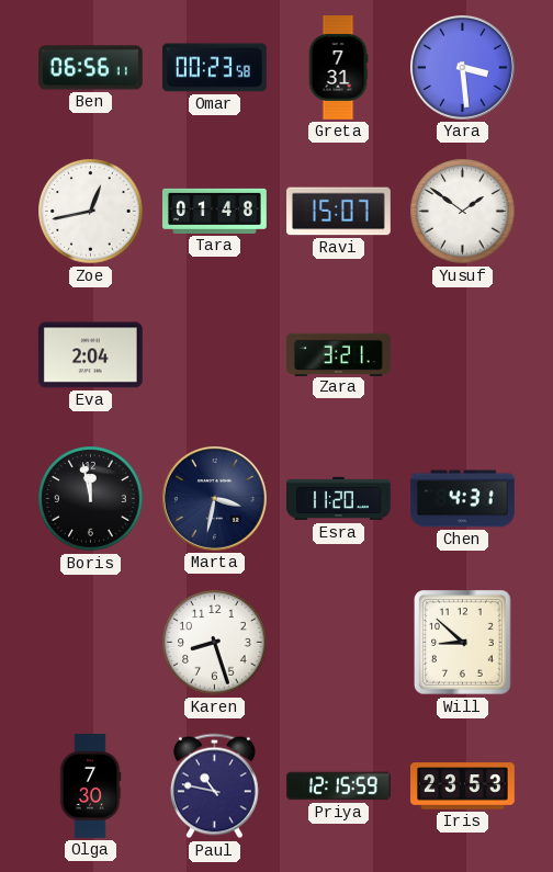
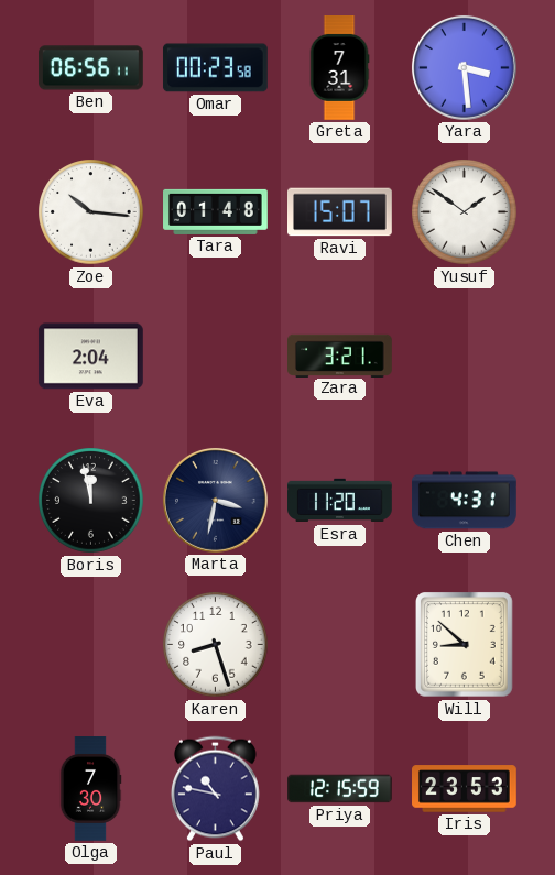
Zoe: 12:43 -> 10:16
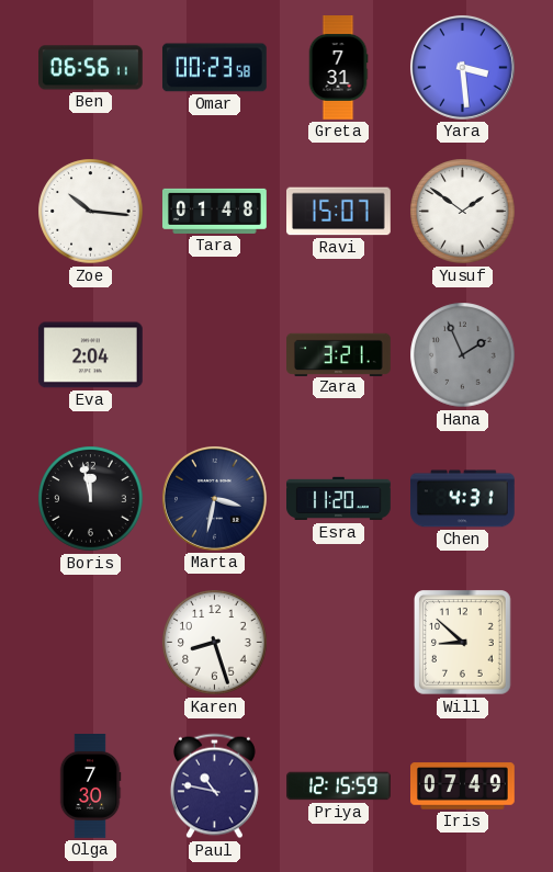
Hana: none -> 1:56
Iris: 23:53 -> 07:49
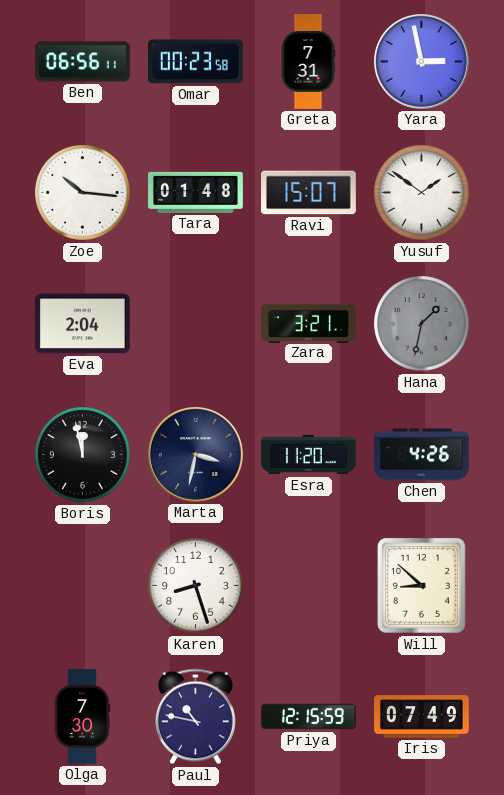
Yara: 3:29 -> 2:58
Hana: 1:56 -> 1:32
Chen: 4:31 -> 4:26
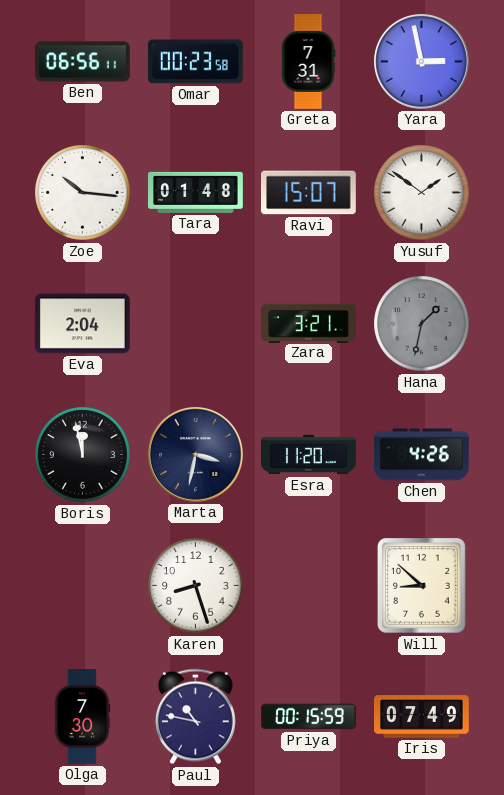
Priya: 12:15 -> 00:15
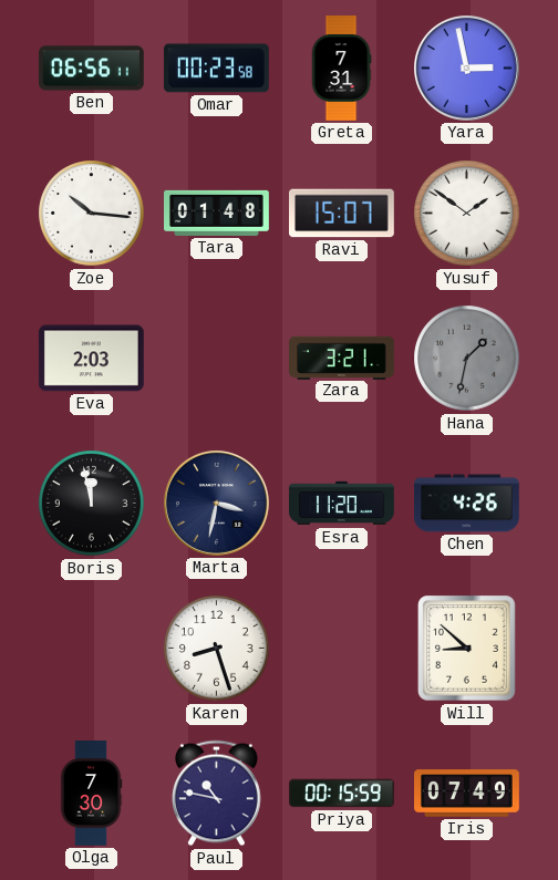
Eva: 2:04 -> 2:03
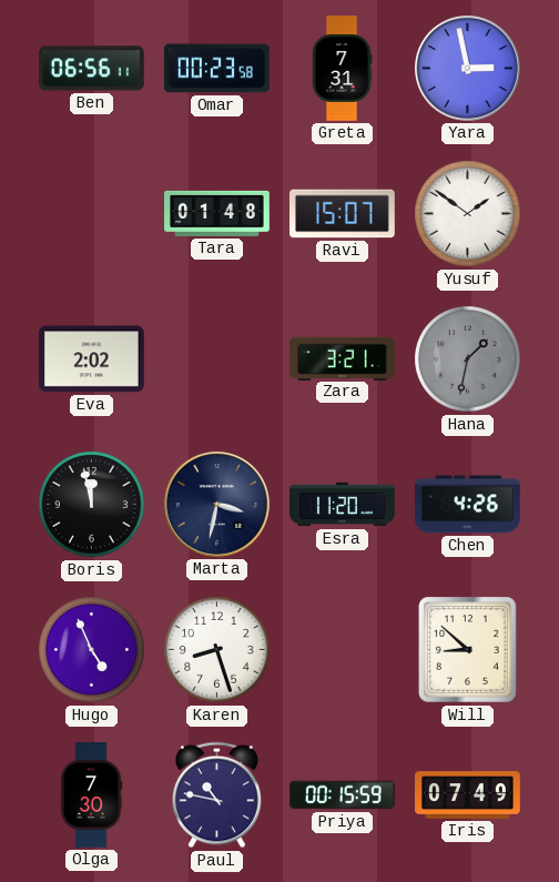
Zoe: 10:16 -> none
Eva: 2:03 -> 2:02
Hugo: none -> 4:56
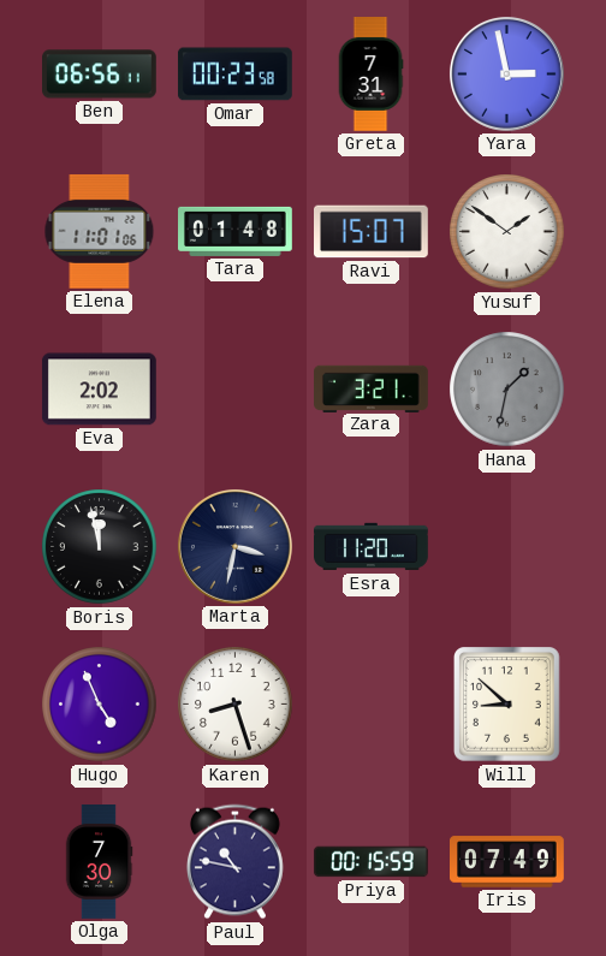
Elena: none -> 11:01
Chen: 4:26 -> none
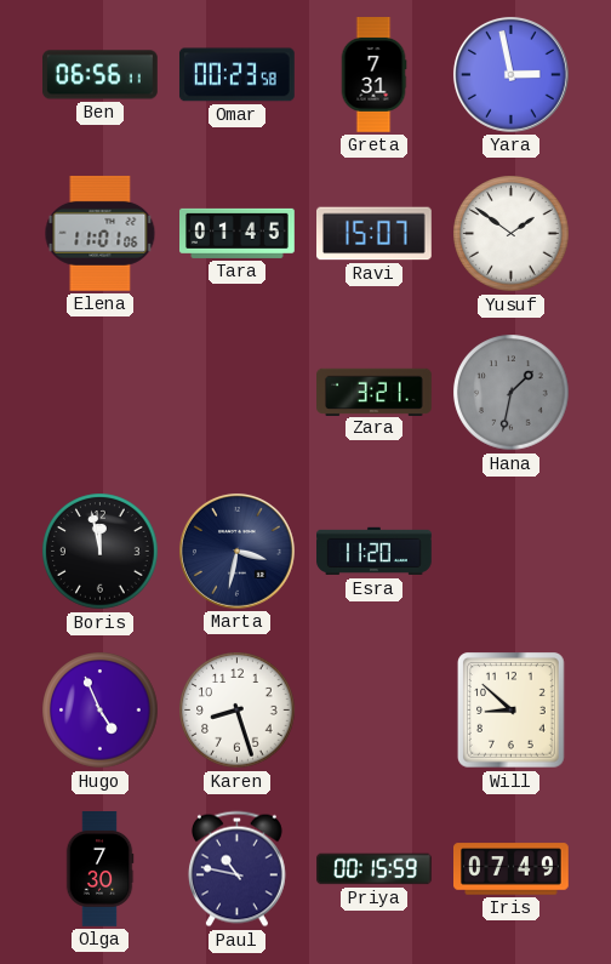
Tara: 01:48 -> 01:45
Eva: 2:02 -> none
